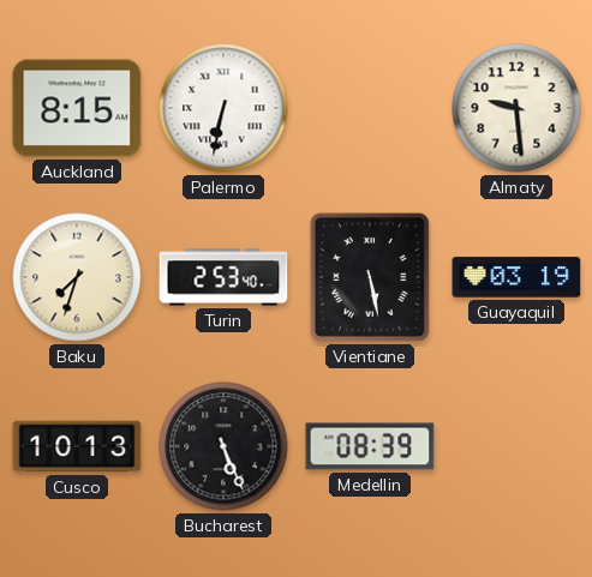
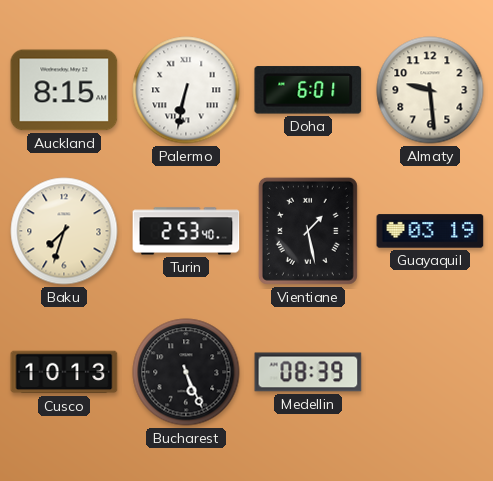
Doha: none -> 6:01
Vientiane: 5:28 -> 1:28
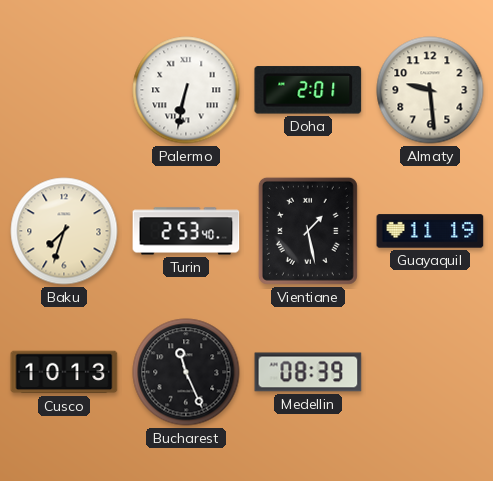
Auckland: 8:15 -> none
Doha: 6:01 -> 2:01
Guayaquil: 03:19 -> 11:19
Bucharest: 5:26 -> 11:26
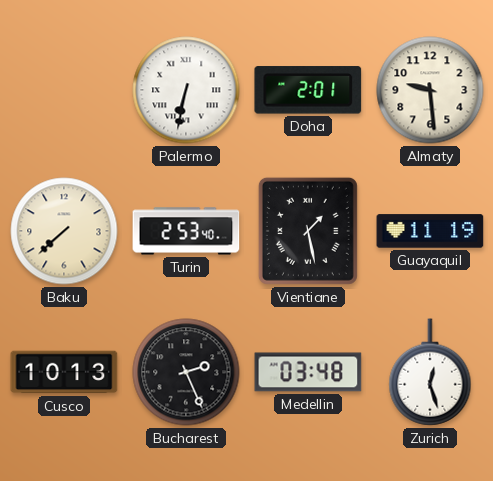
Baku: 7:33 -> 7:38
Bucharest: 11:26 -> 2:26
Medellin: 08:39 -> 03:48
Zurich: none -> 12:27
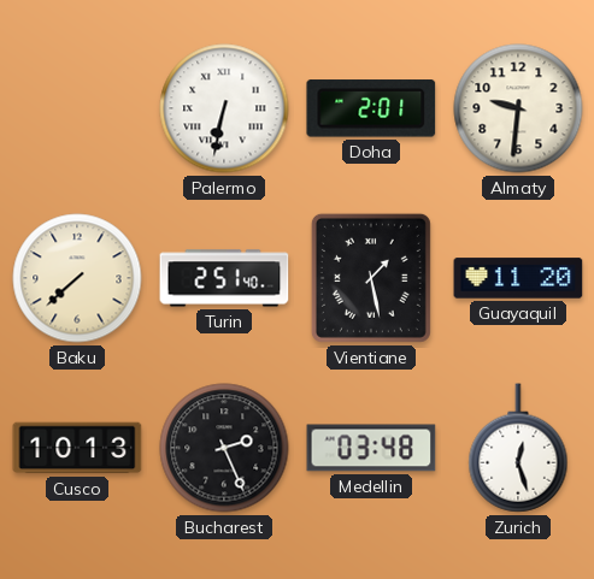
Almaty: 9:29 -> 9:31
Turin: 2:53 -> 2:51
Guayaquil: 11:19 -> 11:20
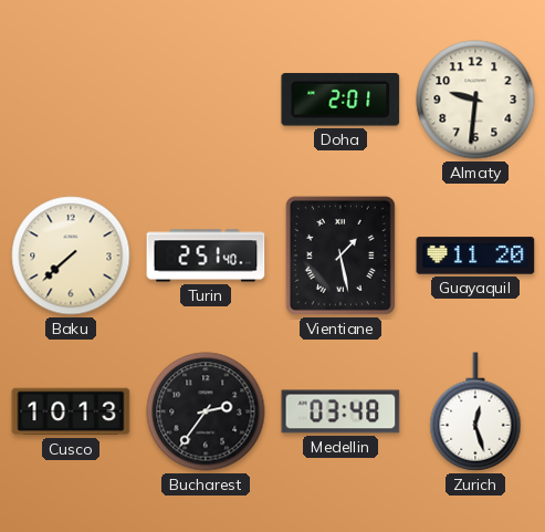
Palermo: 6:32 -> none
Bucharest: 2:26 -> 2:36
